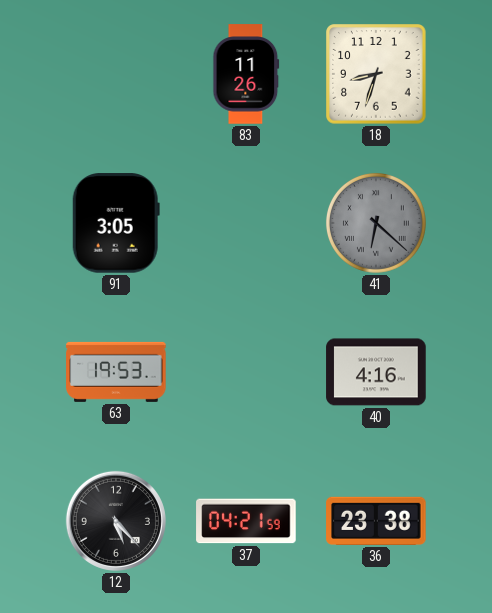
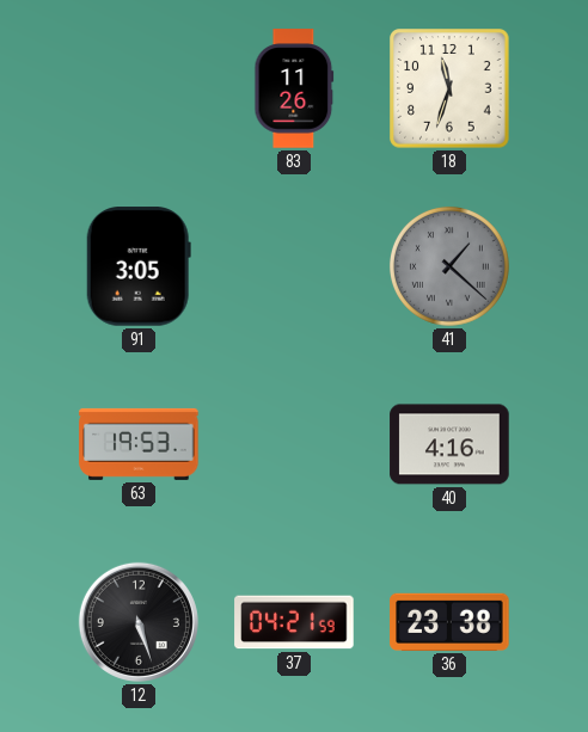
18: 8:33 -> 11:33
41: 6:22 -> 1:22
12: 5:23 -> 5:27
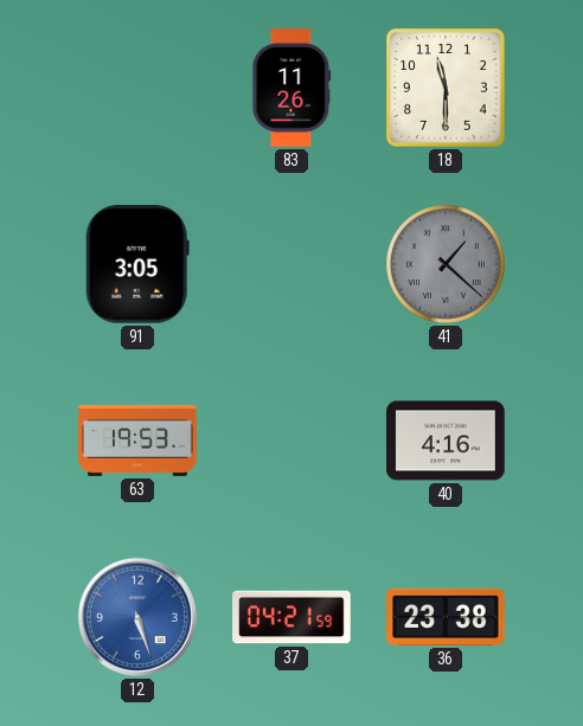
18: 11:33 -> 11:30
12 dial: black -> blue
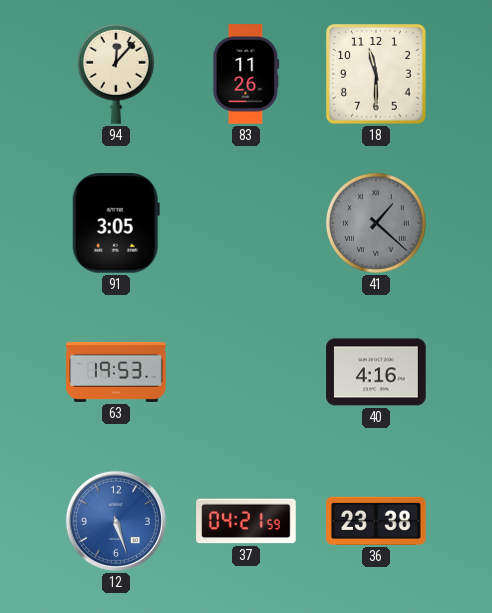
94: none -> 12:07
